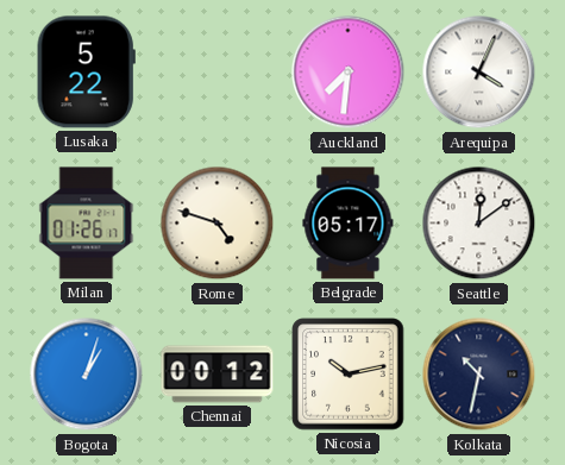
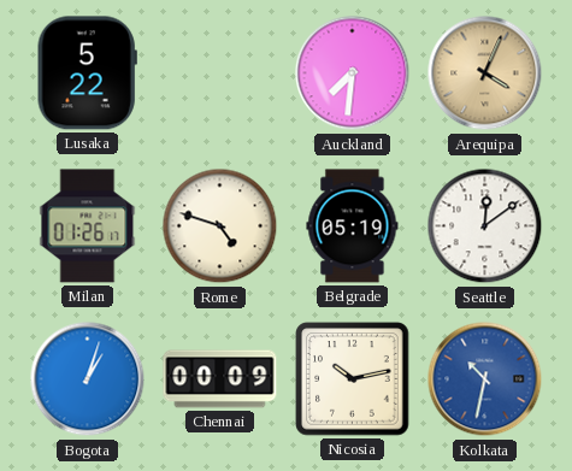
Arequipa dial: white -> champagne
Belgrade: 05:17 -> 05:19
Chennai: 00:12 -> 00:09
Kolkata dial: navy -> blue
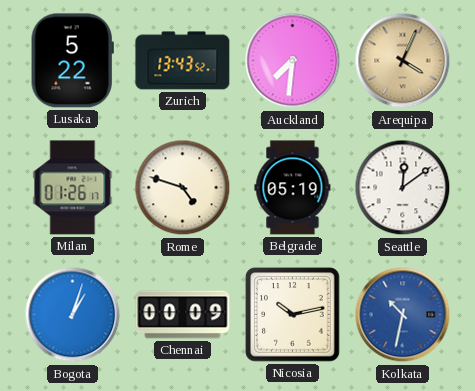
Zurich: none -> 13:43
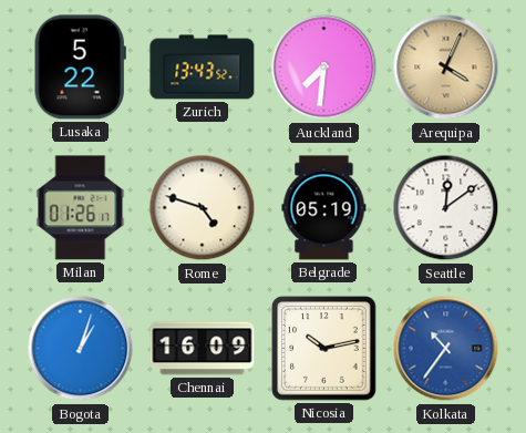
Chennai: 00:09 -> 16:09
Kolkata: 10:32 -> 10:36
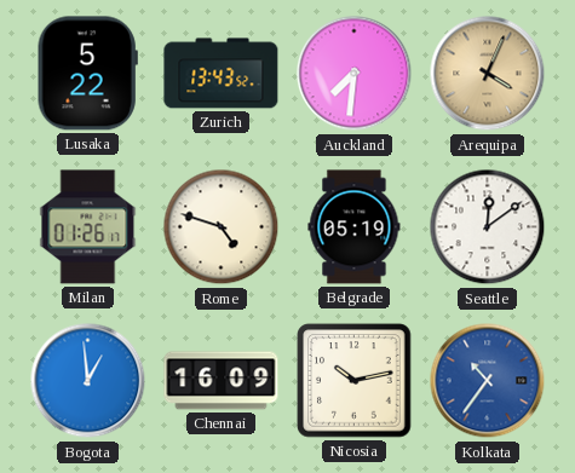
Bogota: 1:03 -> 12:59
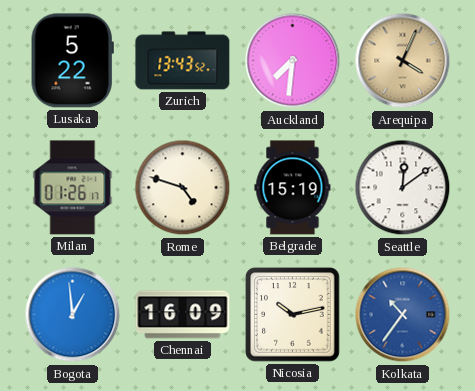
Belgrade: 05:19 -> 15:19
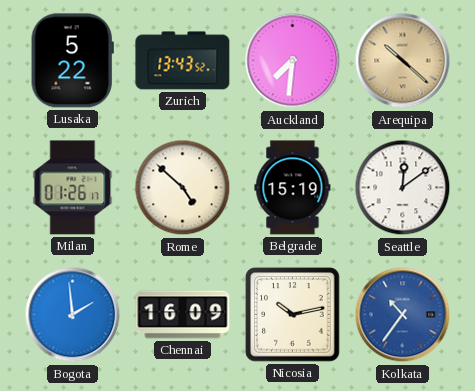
Arequipa: 4:04 -> 10:22
Rome: 4:48 -> 4:52
Bogota: 12:59 -> 1:59
